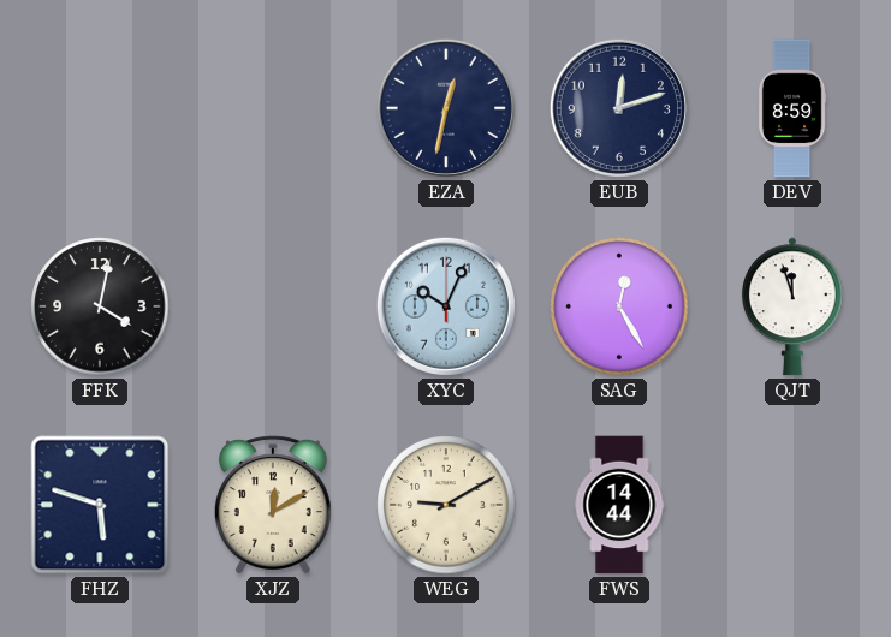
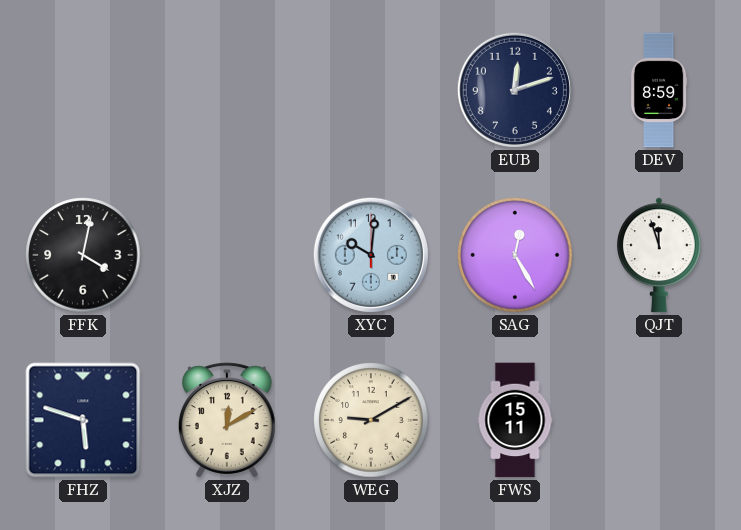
EZA: 12:32 -> none
XYC: 10:04 -> 10:01
FWS: 14:44 -> 15:11
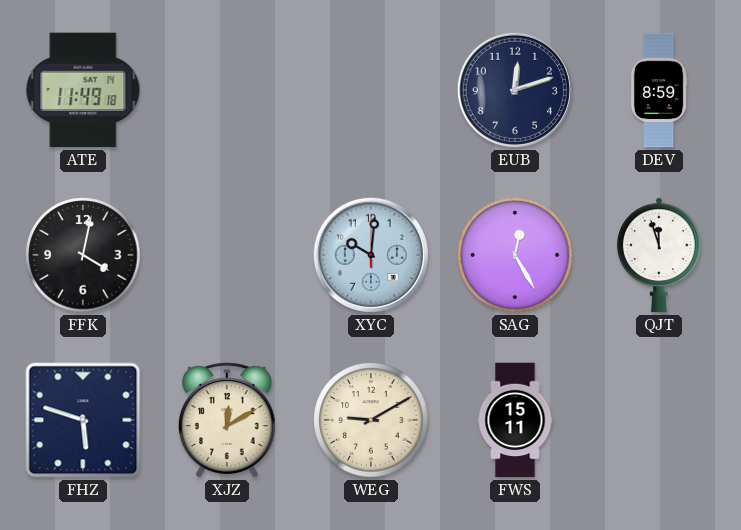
ATE: none -> 11:49
